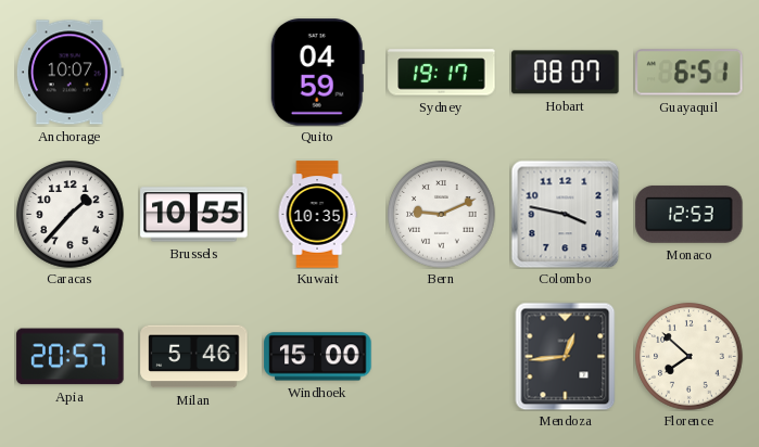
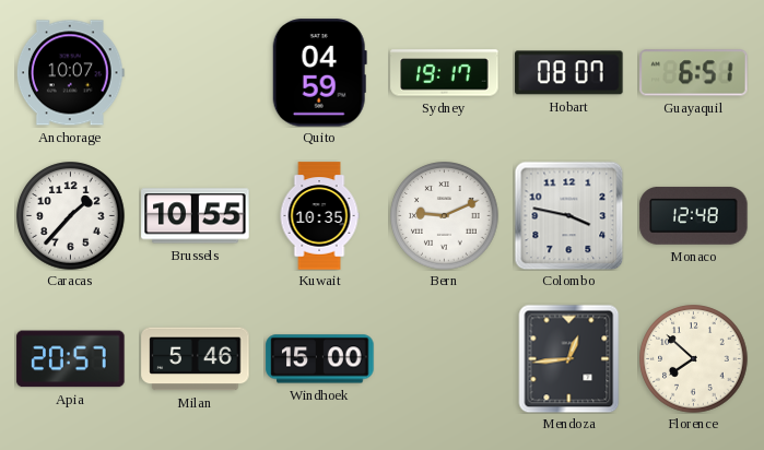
Monaco: 12:53 -> 12:48
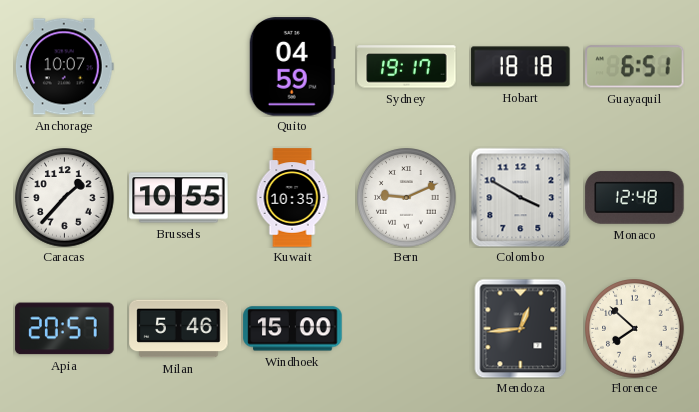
Hobart: 08:07 -> 18:18
Colombo: 3:47 -> 3:50
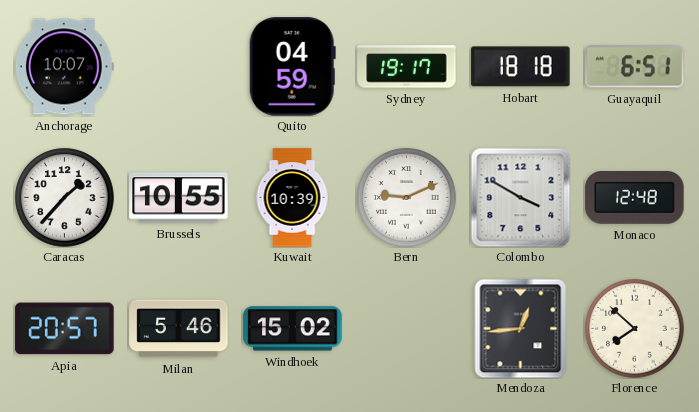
Kuwait: 10:35 -> 10:39
Windhoek: 15:00 -> 15:02
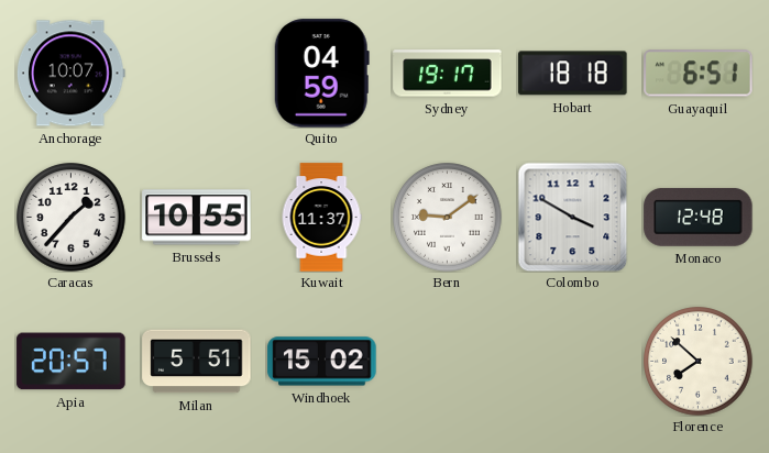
Kuwait: 10:39 -> 11:37
Bern: 9:11 -> 9:09
Milan: 5:46 -> 5:51
Mendoza: 12:44 -> none
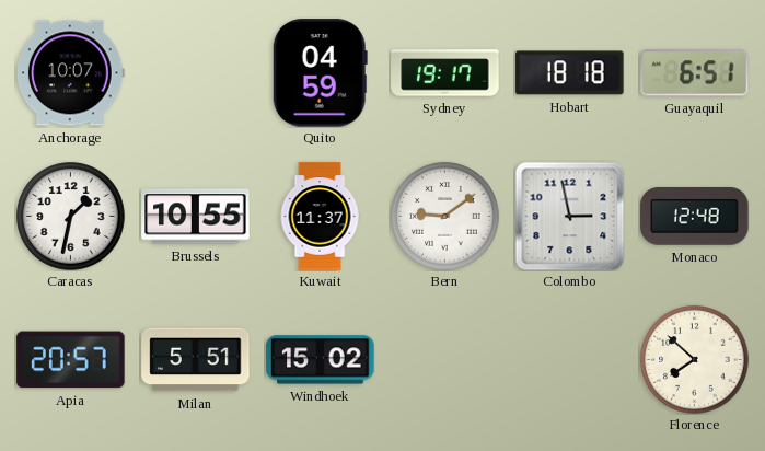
Caracas: 1:37 -> 1:32
Colombo: 3:50 -> 2:58
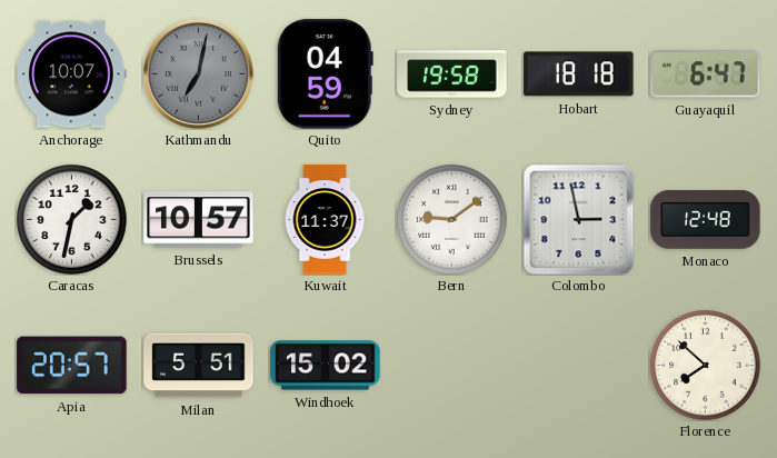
Kathmandu: none -> 7:02
Sydney: 19:17 -> 19:58
Guayaquil: 6:51 -> 6:47
Brussels: 10:55 -> 10:57
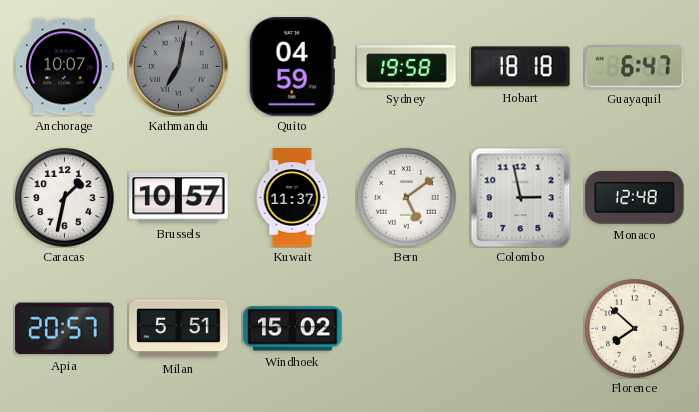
Bern: 9:09 -> 5:09
